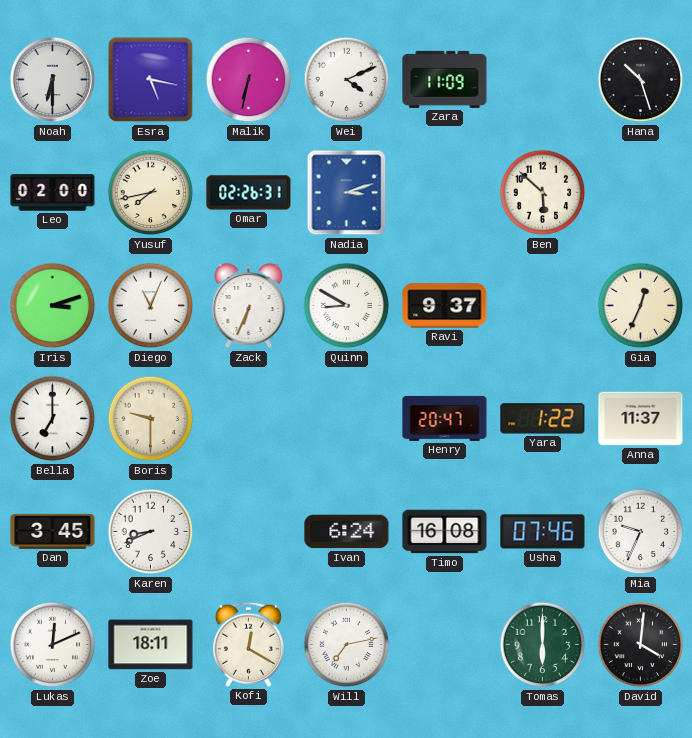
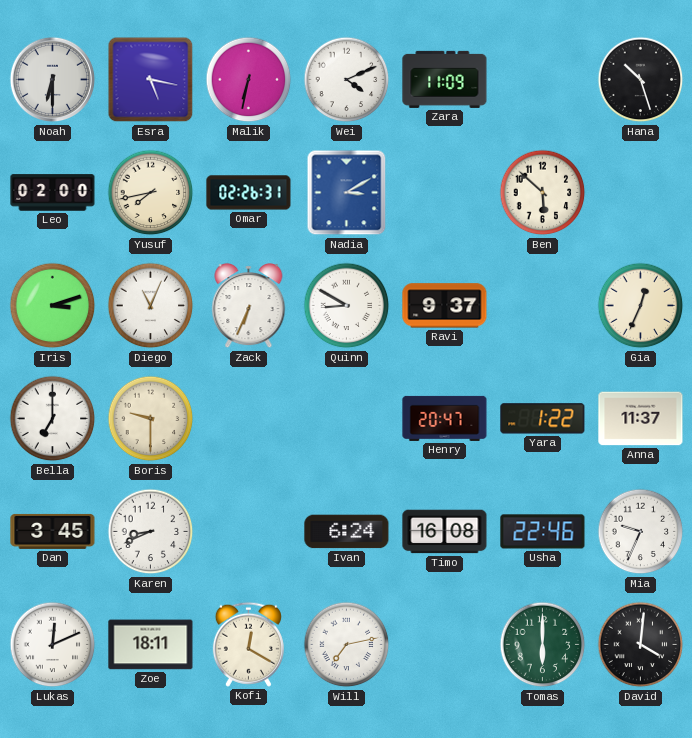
Nadia: 3:12 -> 3:10
Usha: 07:46 -> 22:46
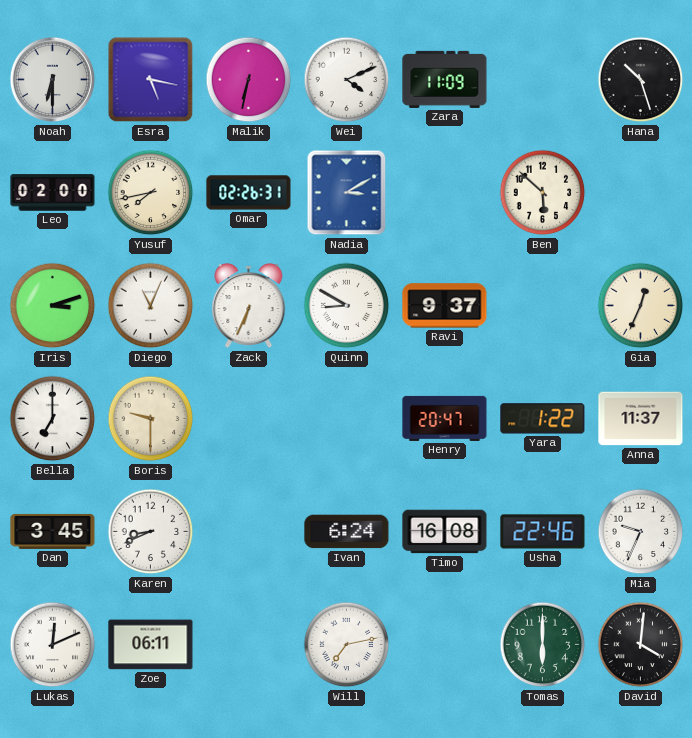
Zoe: 18:11 -> 06:11
Kofi: 12:20 -> none
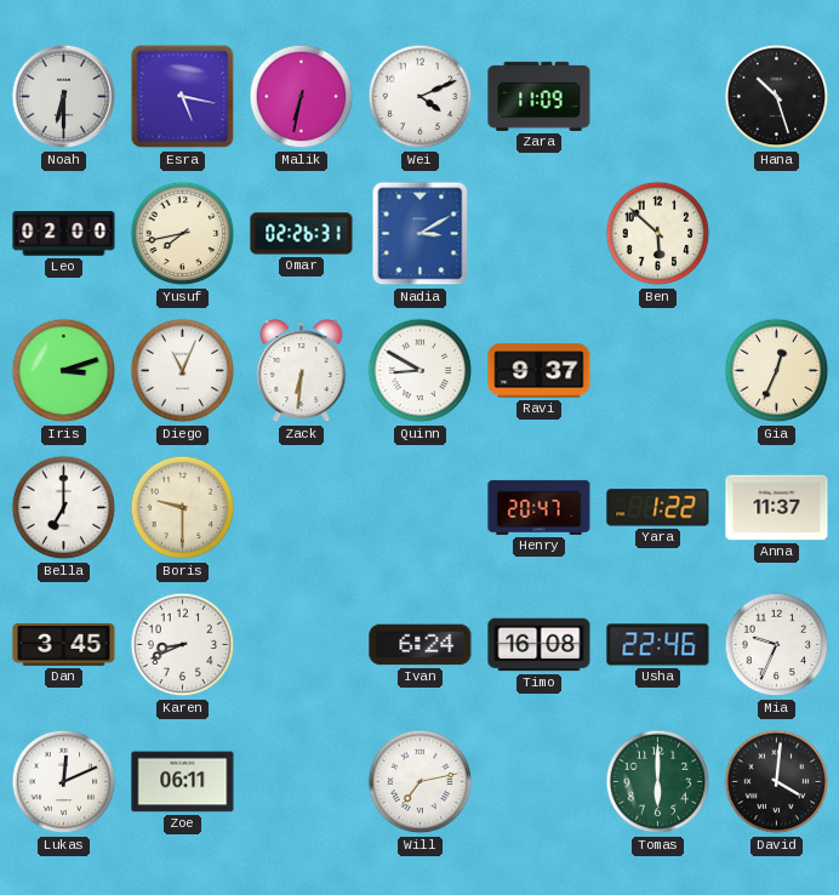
Zack: 6:34 -> 6:31
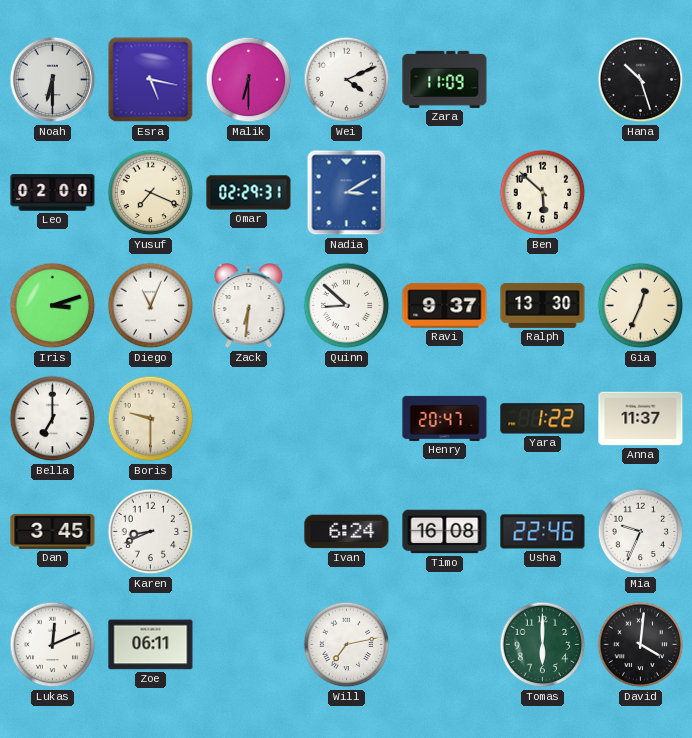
Malik: 6:32 -> 6:30
Yusuf: 7:43 -> 7:19
Omar: 02:26 -> 02:29
Quinn: 8:50 -> 8:52
Ralph: none -> 13:30
